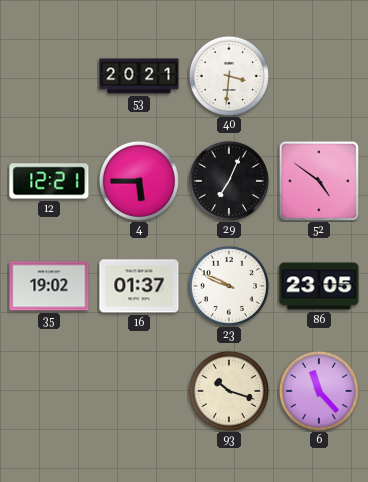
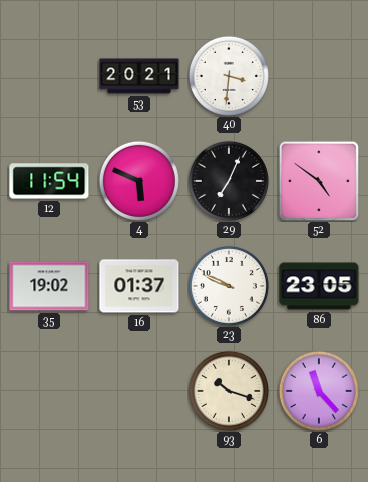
12: 12:21 -> 11:54
4: 5:45 -> 5:49
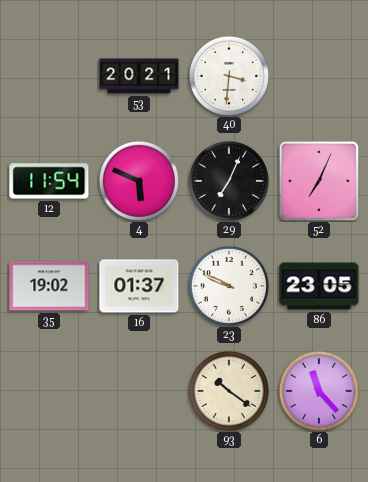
52: 4:51 -> 7:04
93: 10:18 -> 10:21
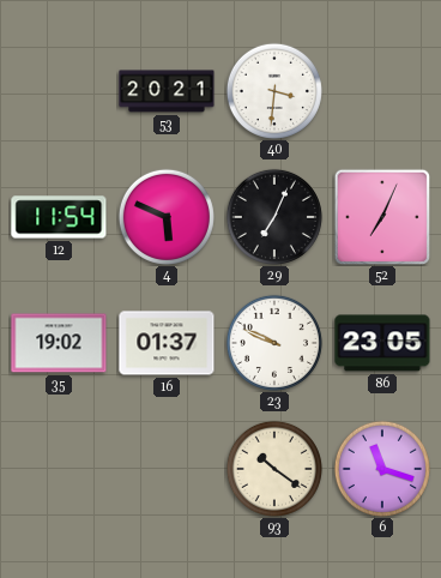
6: 11:23 -> 11:18
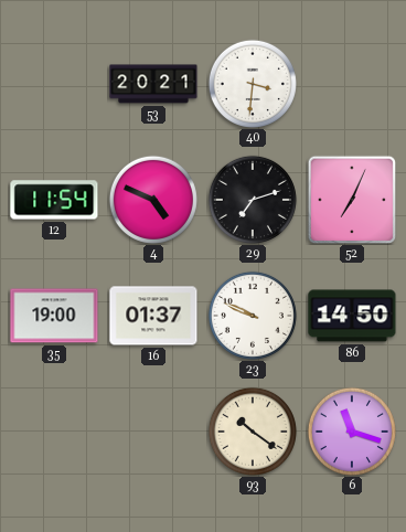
4: 5:49 -> 4:49
29: 7:04 -> 7:12
35: 19:02 -> 19:00
86: 23:05 -> 14:50
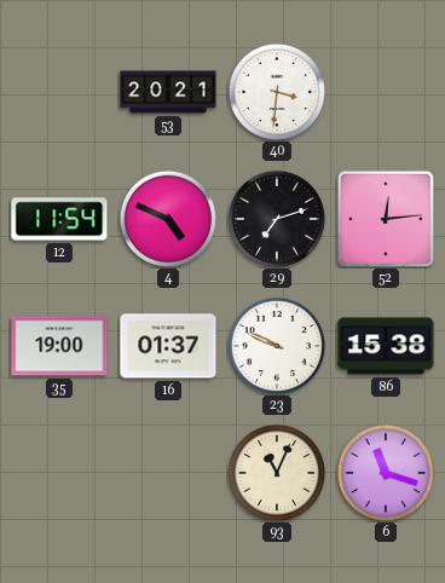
52: 7:04 -> 12:14
86: 14:50 -> 15:38
93: 10:21 -> 11:04
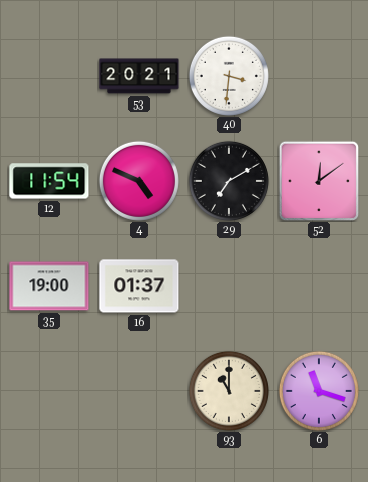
29: 7:12 -> 7:10
52: 12:14 -> 12:09
23: 9:49 -> none
86: 15:38 -> none
93: 11:04 -> 11:00
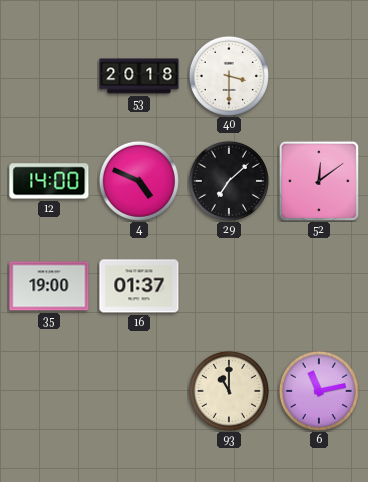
53: 20:21 -> 20:18
40: 3:31 -> 3:30
12: 11:54 -> 14:00
29: 7:10 -> 7:08
6: 11:18 -> 11:13
